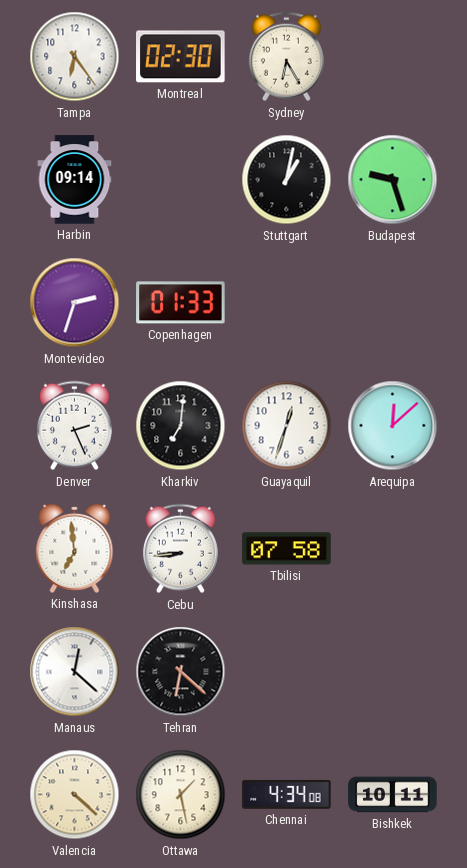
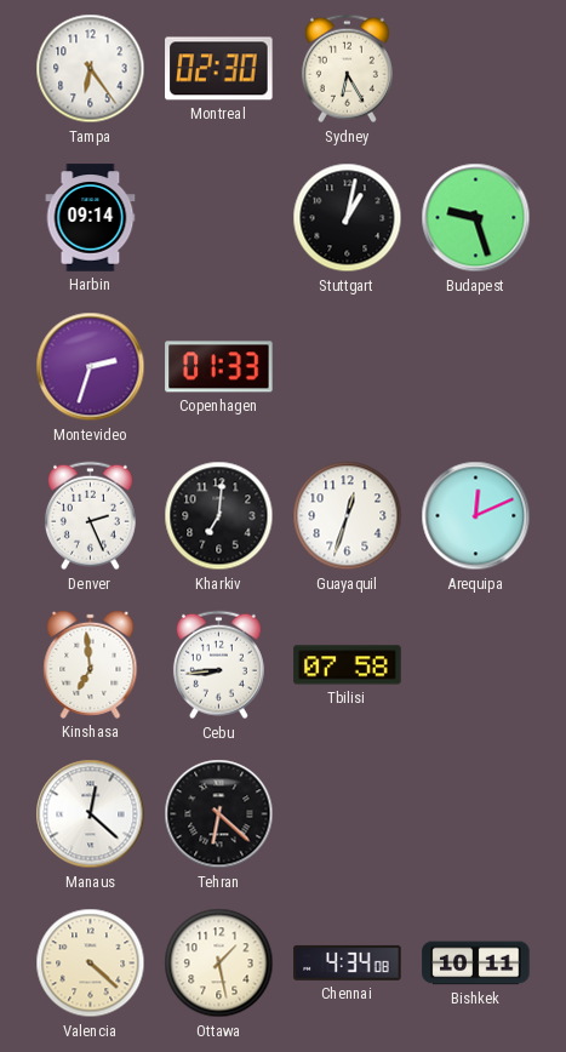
Arequipa: 12:08 -> 12:11
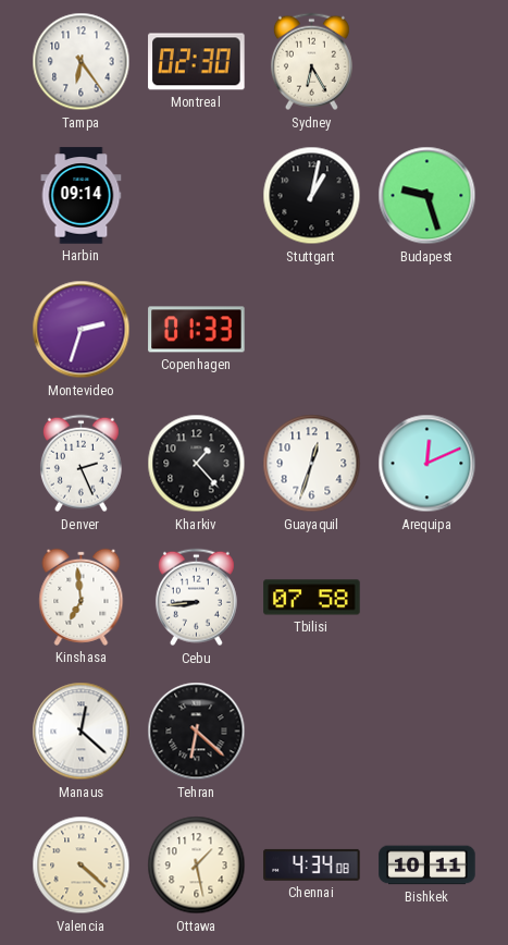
Kharkiv: 7:01 -> 1:23
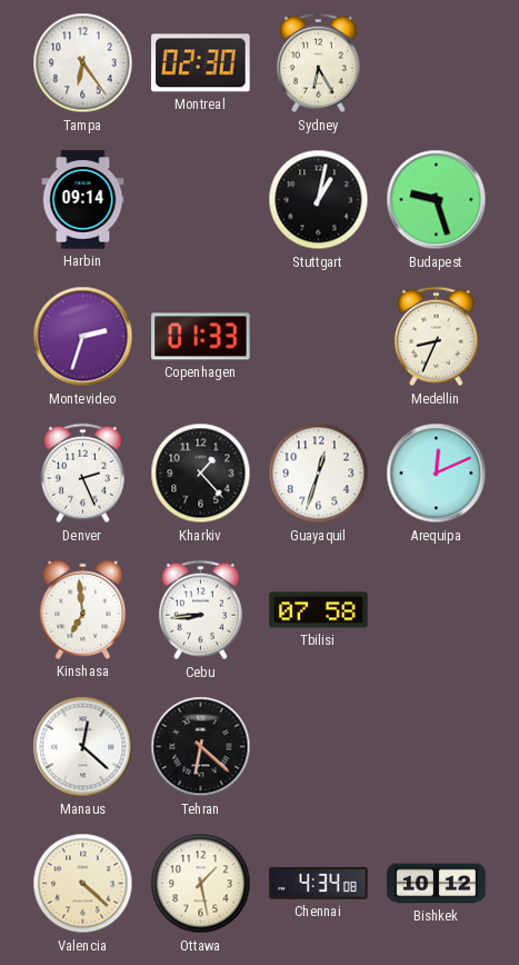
Medellin: none -> 8:34
Bishkek: 10:11 -> 10:12
